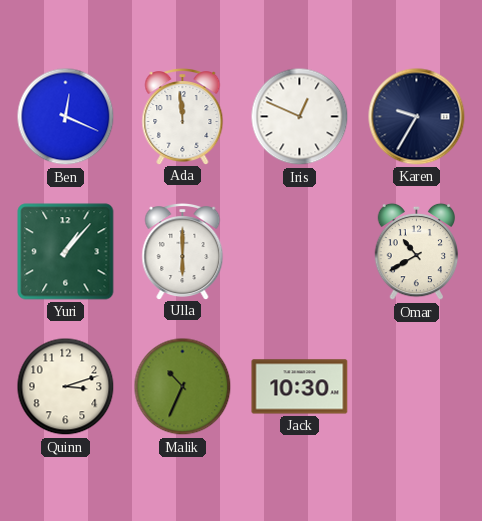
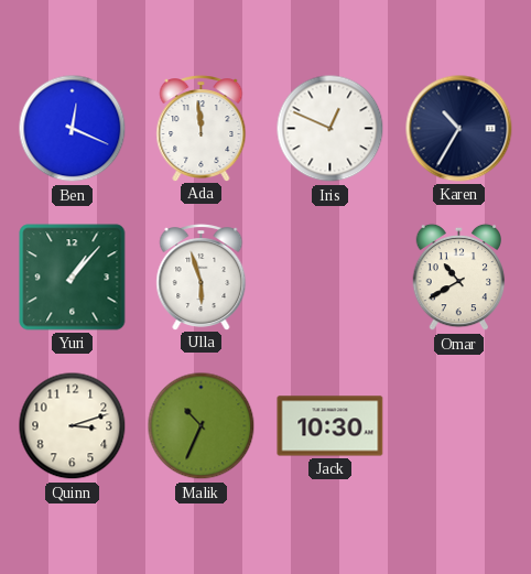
Karen: 9:35 -> 10:35
Ulla: 6:00 -> 5:57
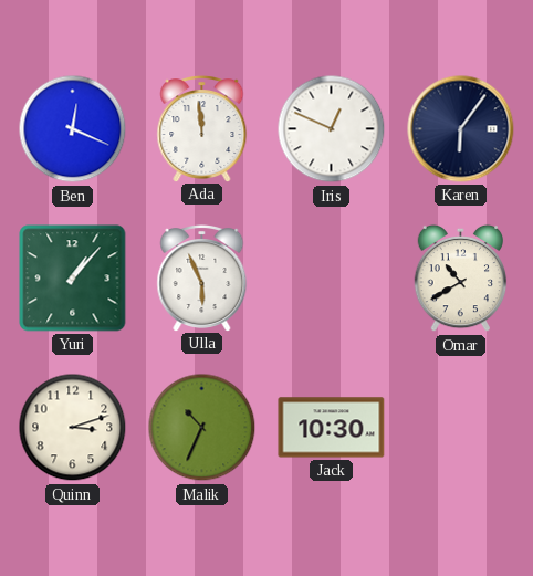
Karen: 10:35 -> 6:06
Ulla: 5:57 -> 5:56
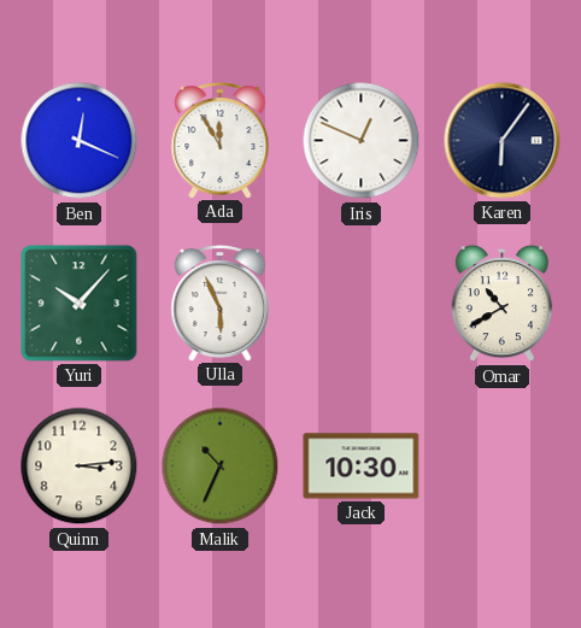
Ada: 11:59 -> 11:55
Yuri: 1:07 -> 10:07
Quinn: 3:12 -> 3:14
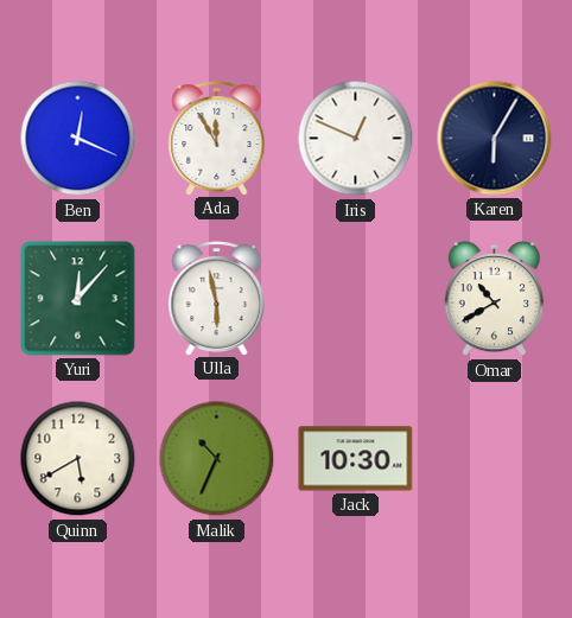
Karen: 6:06 -> 6:05
Yuri: 10:07 -> 12:07
Ulla: 5:56 -> 5:58
Quinn: 3:14 -> 5:40
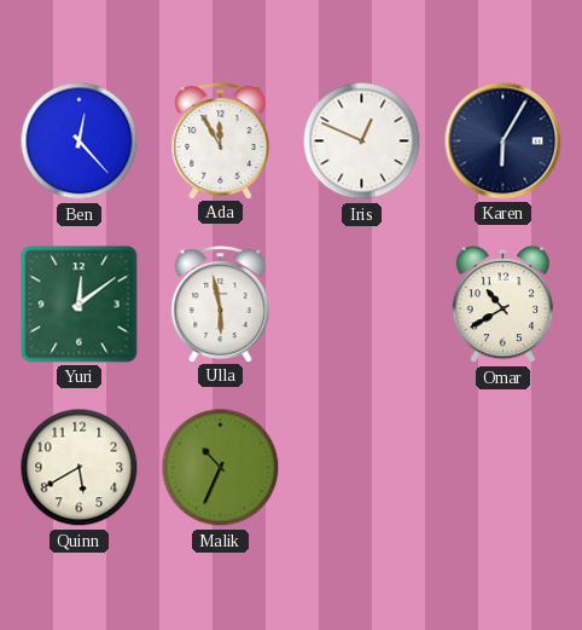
Ben: 12:19 -> 12:23
Yuri: 12:07 -> 12:09
Jack: 10:30 -> none
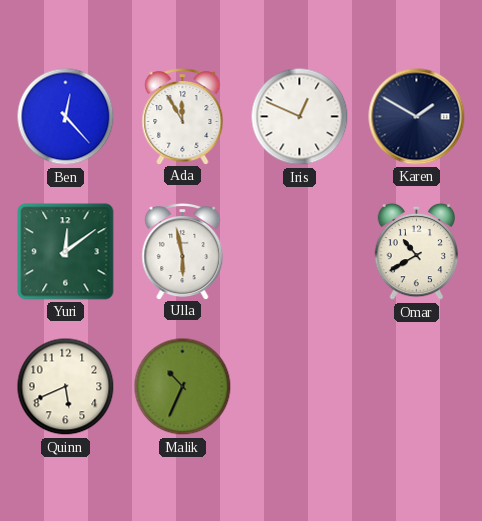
Karen: 6:05 -> 1:50
Quinn: 5:40 -> 5:41
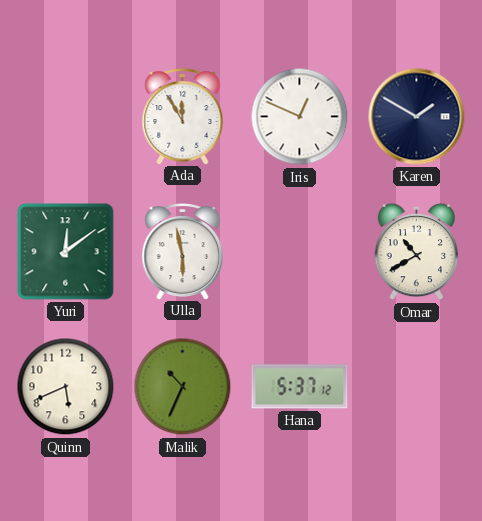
Ben: 12:23 -> none
Hana: none -> 5:37
